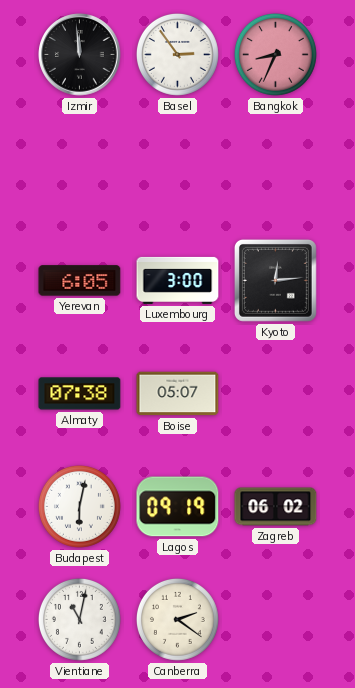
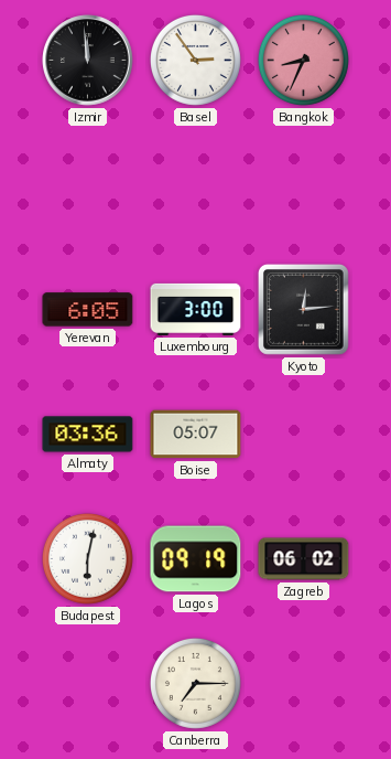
Almaty: 07:38 -> 03:36
Vientiane: 11:02 -> none
Canberra: 2:21 -> 7:15
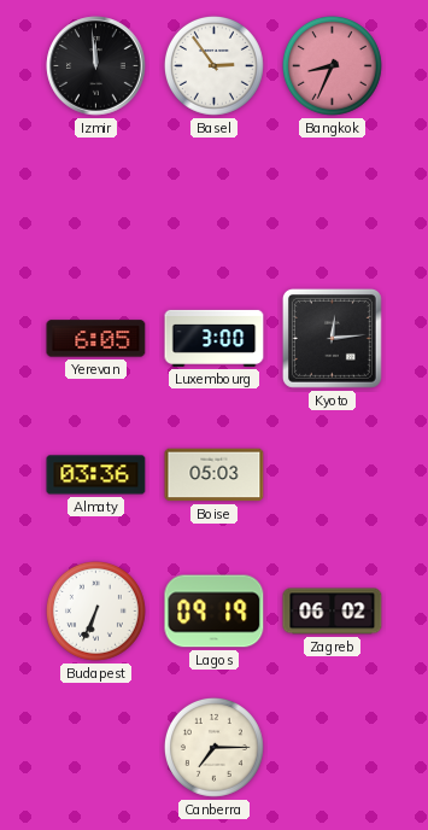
Boise: 05:07 -> 05:03
Budapest: 6:02 -> 6:34
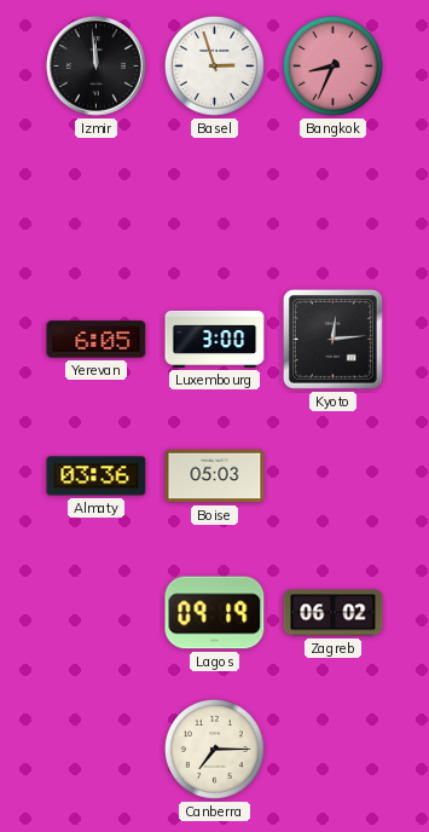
Basel: 2:54 -> 2:57
Budapest: 6:34 -> none
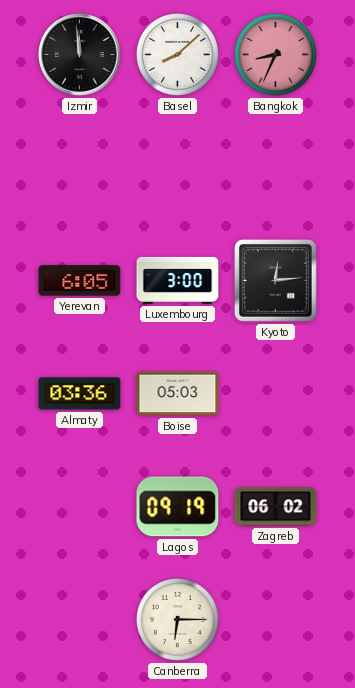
Basel: 2:57 -> 8:08
Canberra: 7:15 -> 6:15
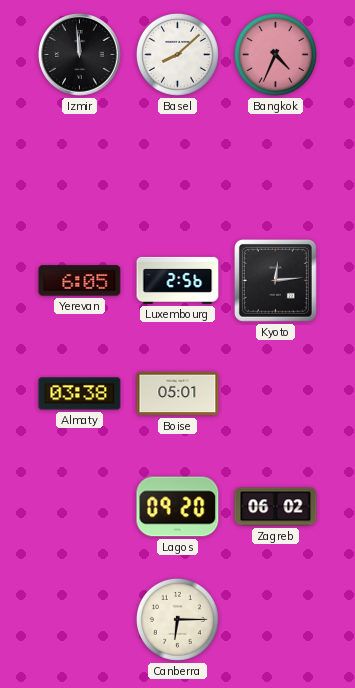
Bangkok: 8:34 -> 4:34
Luxembourg: 3:00 -> 2:56
Almaty: 03:36 -> 03:38
Boise: 05:03 -> 05:01
Lagos: 09:19 -> 09:20
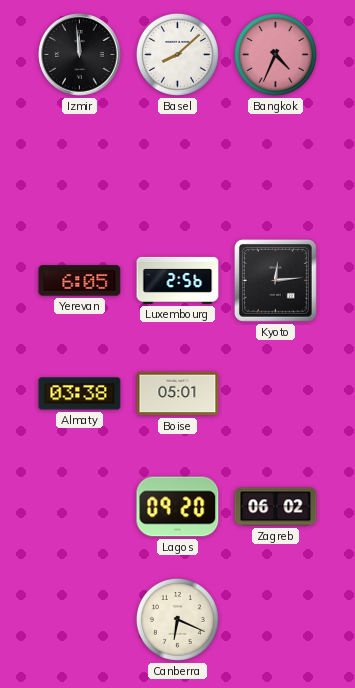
Canberra: 6:15 -> 6:19
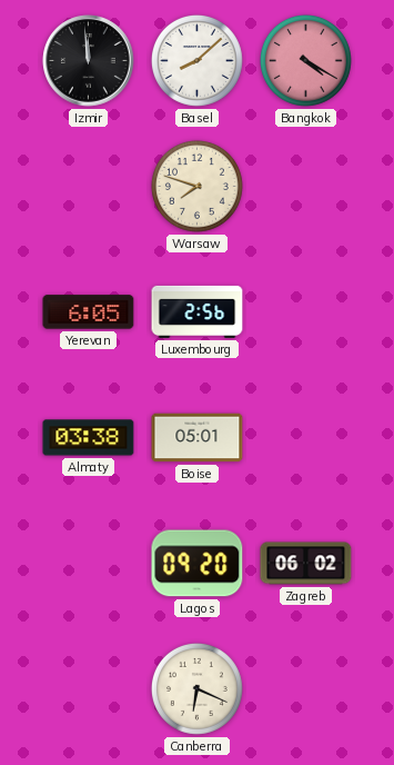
Bangkok: 4:34 -> 4:20
Warsaw: none -> 7:48
Kyoto: 12:14 -> none
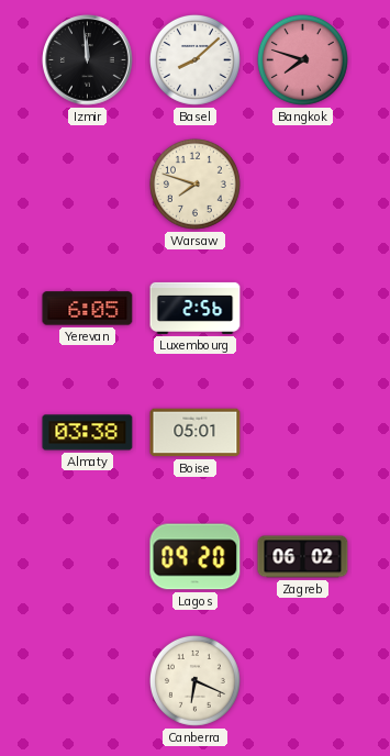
Bangkok: 4:20 -> 7:48
